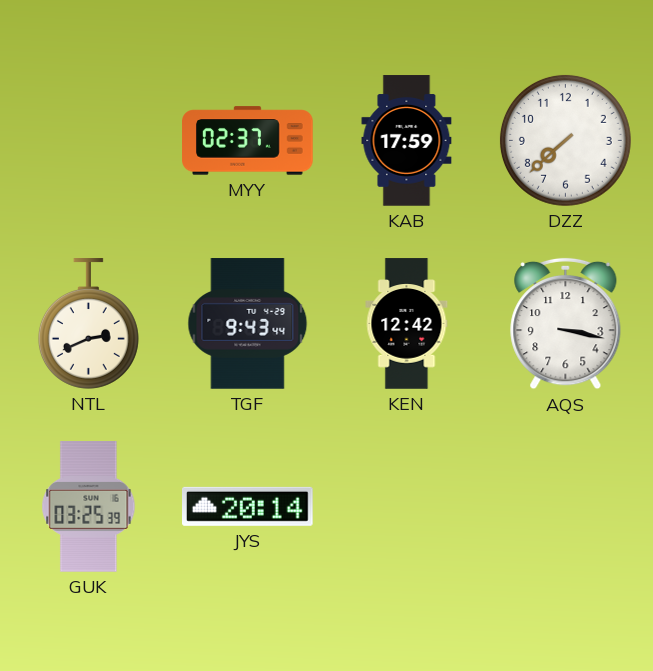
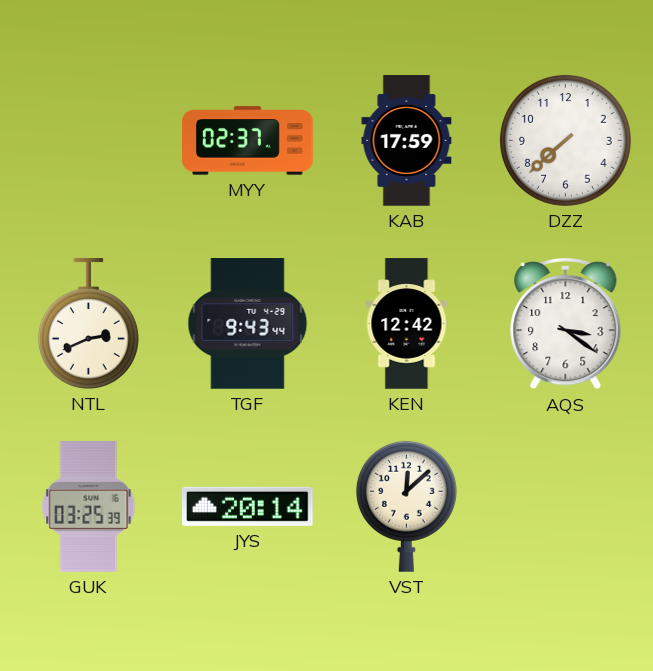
AQS: 3:17 -> 3:21
VST: none -> 12:08
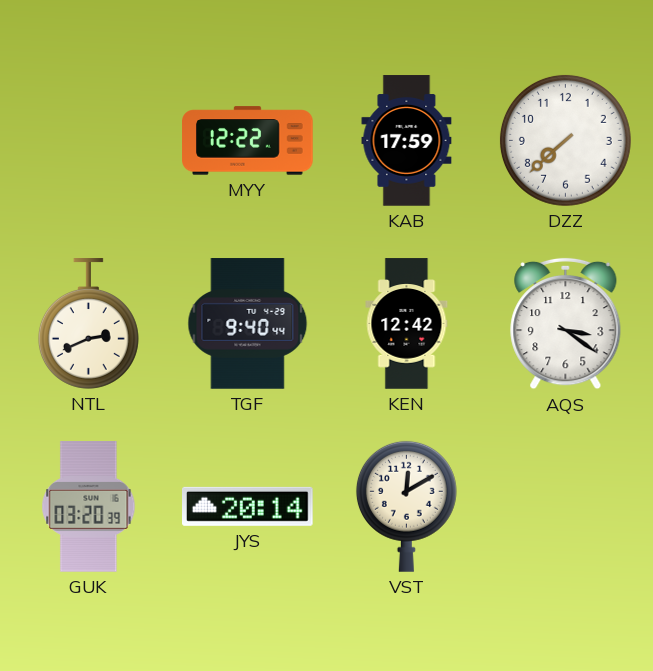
MYY: 02:37 -> 12:22
TGF: 9:43 -> 9:40
GUK: 03:25 -> 03:20
VST: 12:08 -> 12:10
